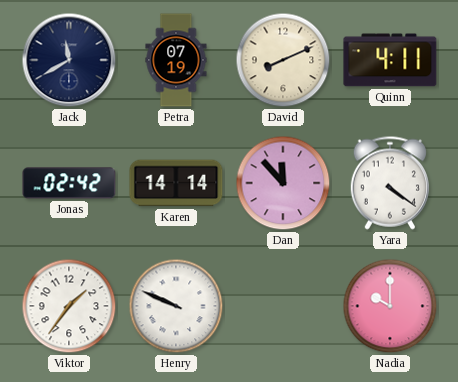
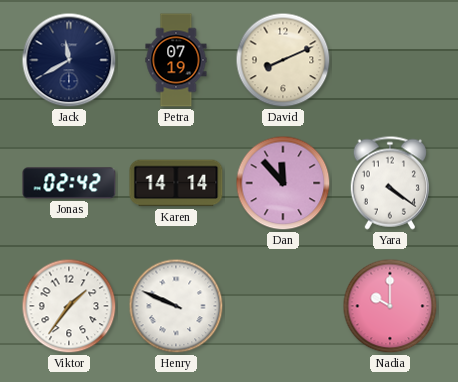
Quinn: 4:11 -> none
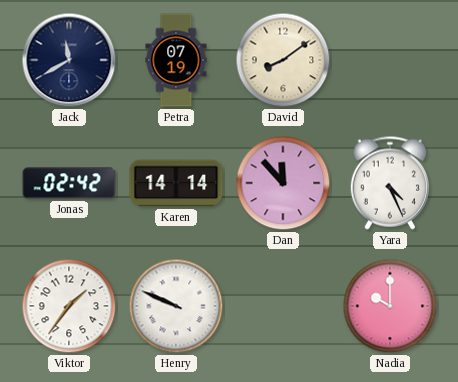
David: 8:11 -> 8:09
Yara: 4:21 -> 4:26
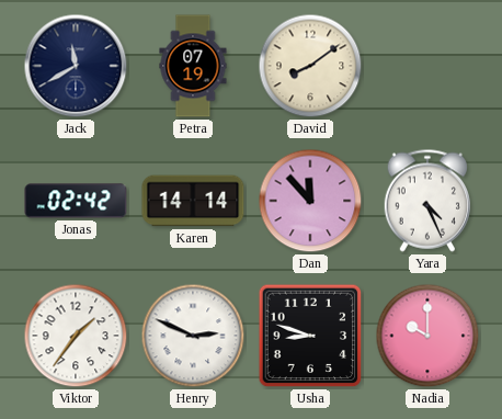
Henry: 9:49 -> 2:49
Usha: none -> 8:48
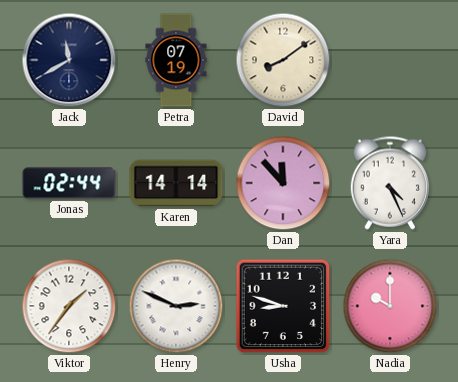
Jonas: 02:42 -> 02:44
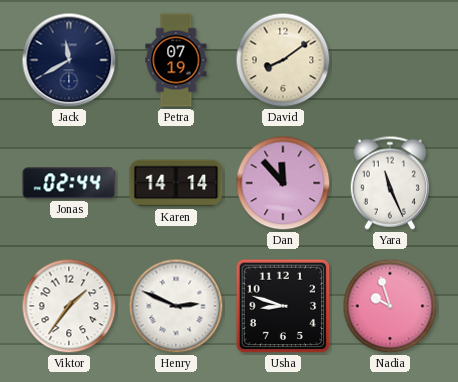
Yara: 4:26 -> 11:26
Nadia: 10:00 -> 9:57
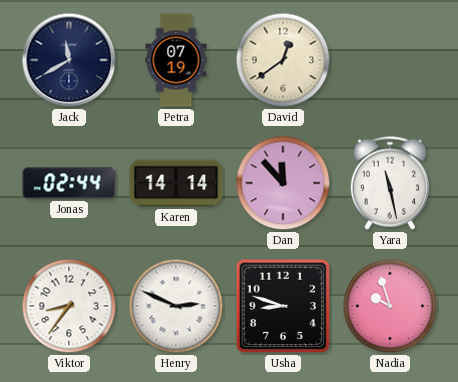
David: 8:09 -> 12:39
Yara: 11:26 -> 11:28
Viktor: 1:36 -> 8:36
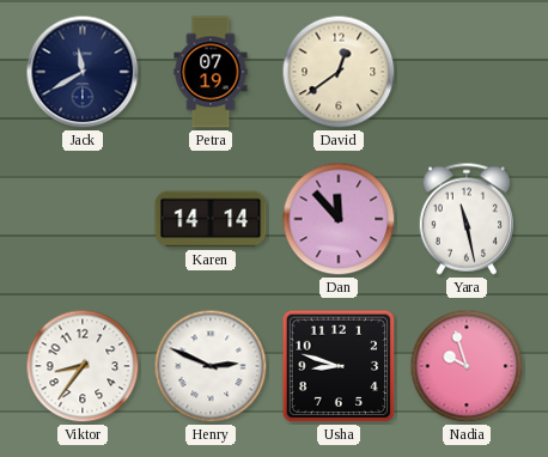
Jonas: 02:44 -> none
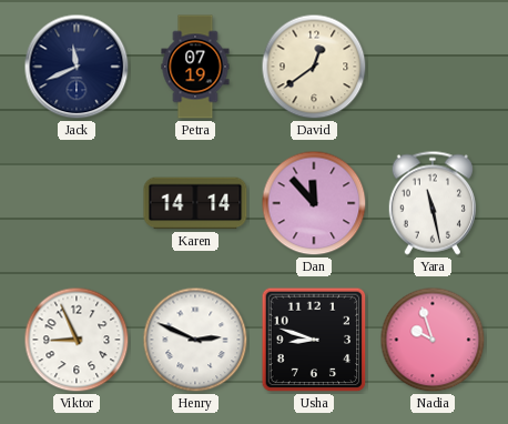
Jack: 11:40 -> 11:41
Viktor: 8:36 -> 8:56
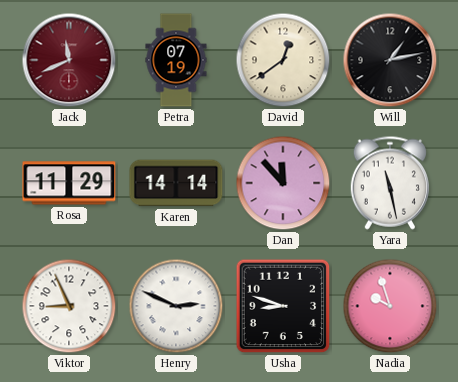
Jack dial: navy -> burgundy
Will: none -> 1:13
Rosa: none -> 11:29
